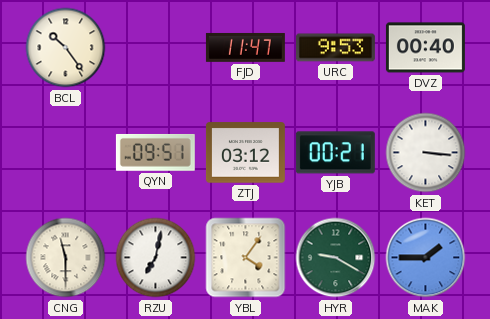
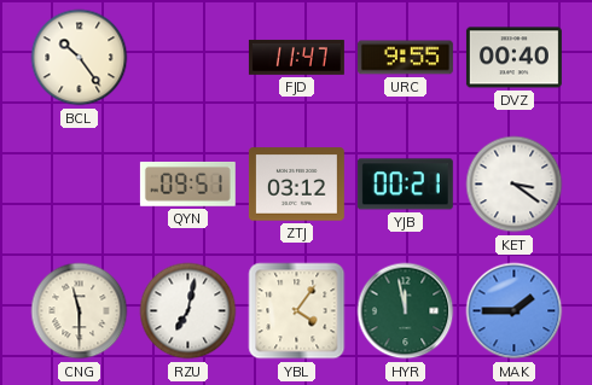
URC: 9:53 -> 9:55
KET: 3:16 -> 3:21
HYR: 9:20 -> 11:58
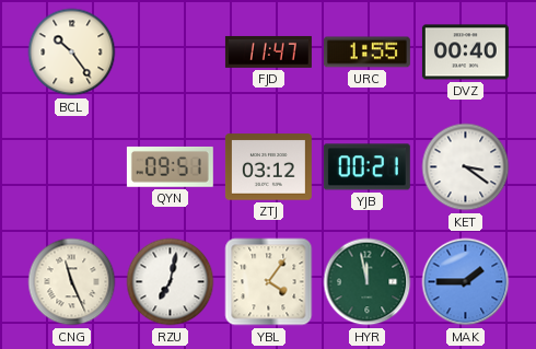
URC: 9:55 -> 1:55
CNG: 11:30 -> 11:26
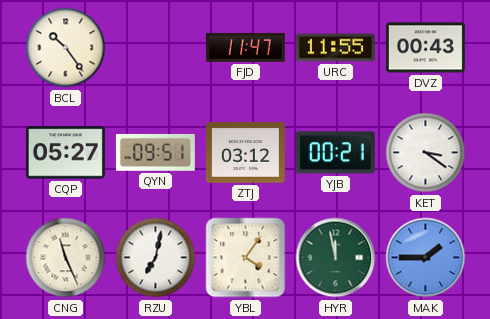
URC: 1:55 -> 11:55
DVZ: 00:40 -> 00:43
CQP: none -> 05:27
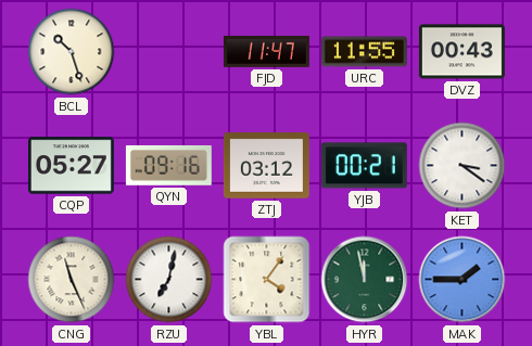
BCL: 10:24 -> 10:27
QYN: 09:51 -> 09:16
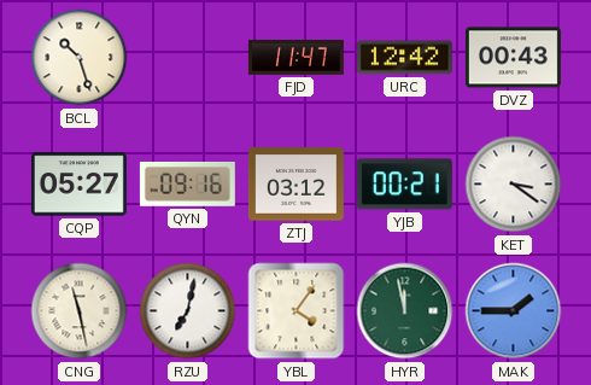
URC: 11:55 -> 12:42
CNG: 11:26 -> 11:28
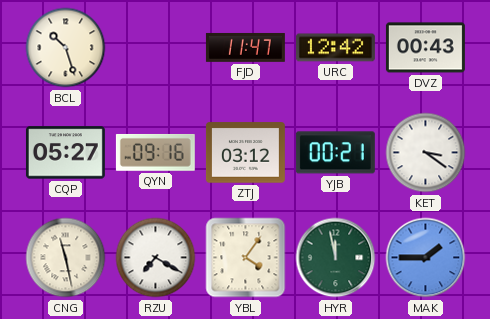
RZU: 7:02 -> 7:20
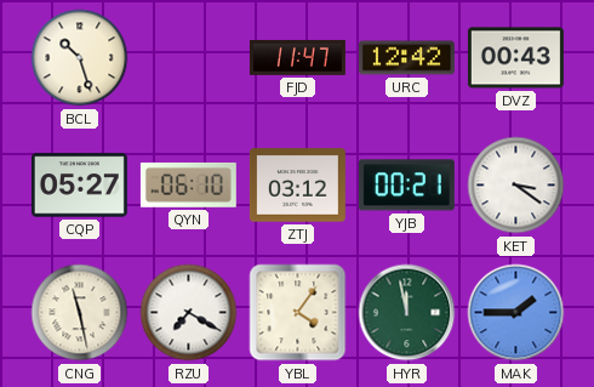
QYN: 09:16 -> 06:10
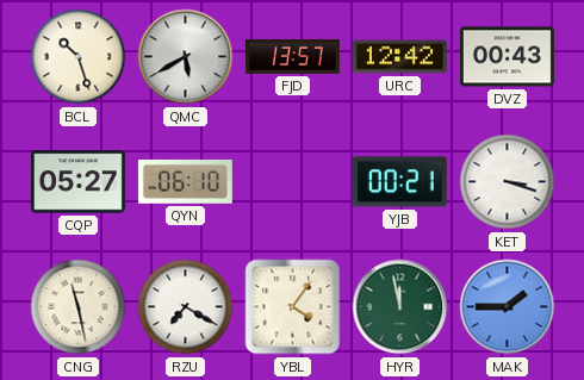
QMC: none -> 5:40
FJD: 11:47 -> 13:57
ZTJ: 03:12 -> none
KET: 3:21 -> 3:18
